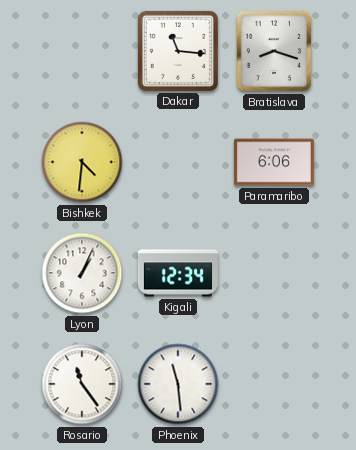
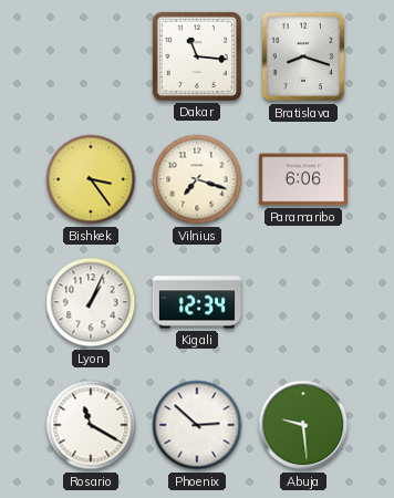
Bishkek: 4:31 -> 3:24
Vilnius: none -> 7:18
Rosario: 11:24 -> 11:20
Phoenix: 11:29 -> 2:52
Abuja: none -> 9:29
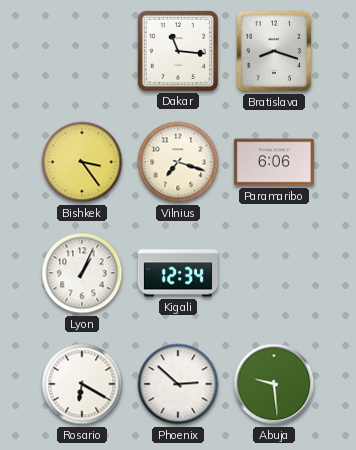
Rosario: 11:20 -> 6:20
